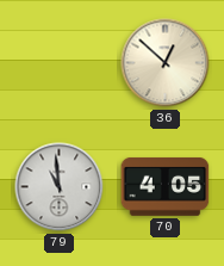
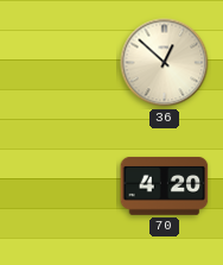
79: 10:59 -> none
70: 4:05 -> 4:20
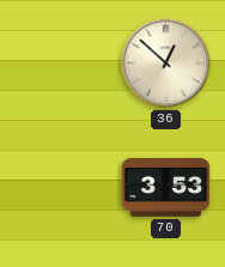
70: 4:20 -> 3:53
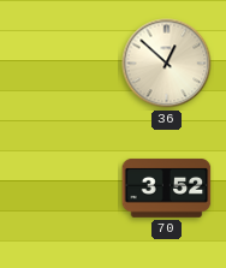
70: 3:53 -> 3:52
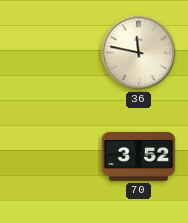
36: 12:52 -> 11:47
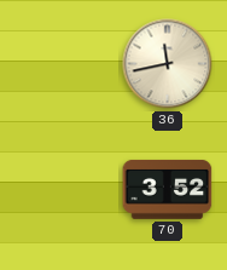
36: 11:47 -> 11:43
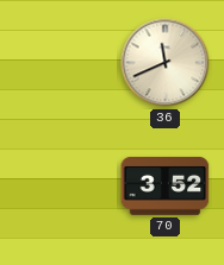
36: 11:43 -> 11:41
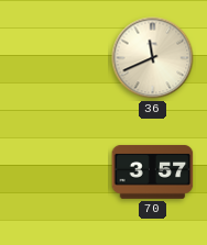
70: 3:52 -> 3:57
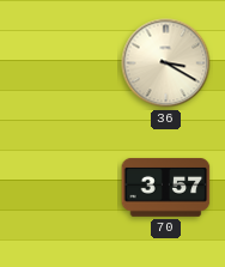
36: 11:41 -> 3:20
